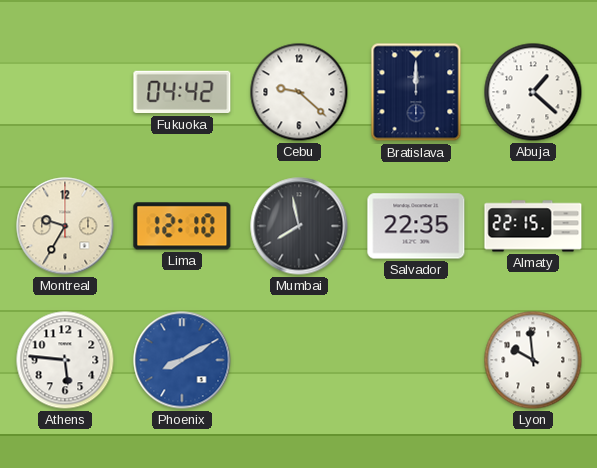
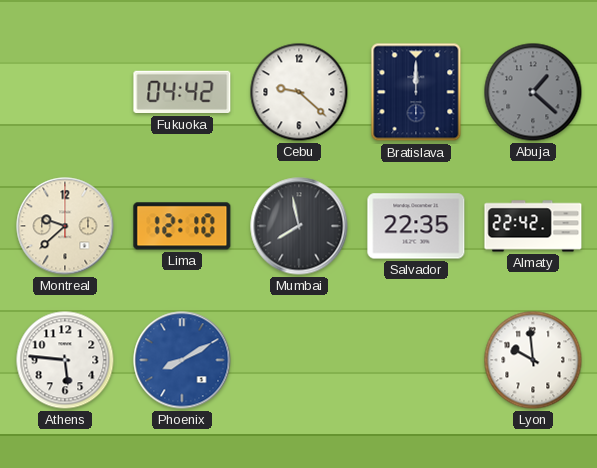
Abuja dial: white -> grey
Montreal: 9:35 -> 9:38
Almaty: 22:15 -> 22:42
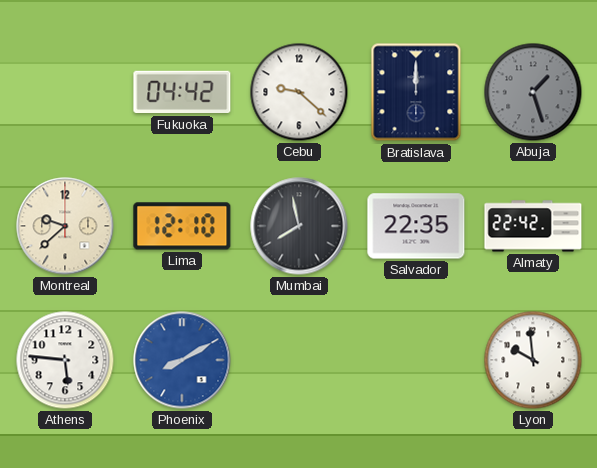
Abuja: 1:22 -> 1:27
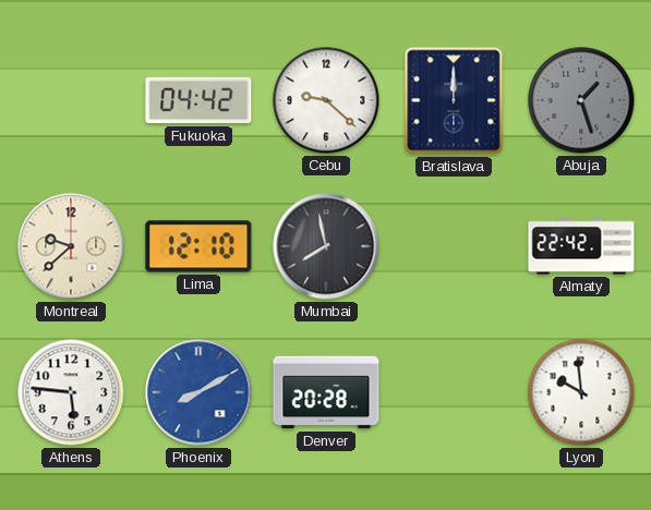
Salvador: 22:35 -> none
Denver: none -> 20:28
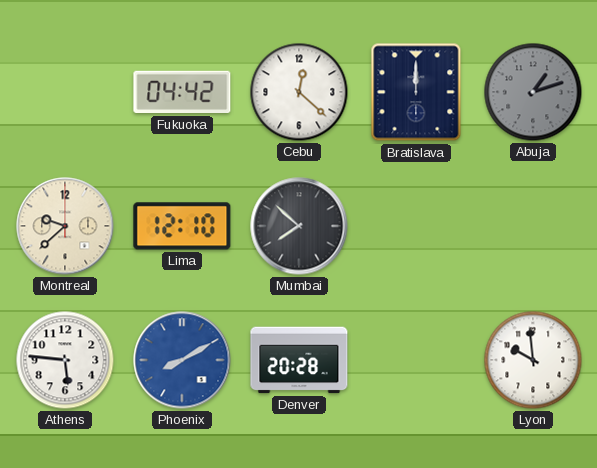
Cebu: 9:22 -> 12:22
Abuja: 1:27 -> 1:12
Mumbai: 7:58 -> 7:52
Almaty: 22:42 -> none
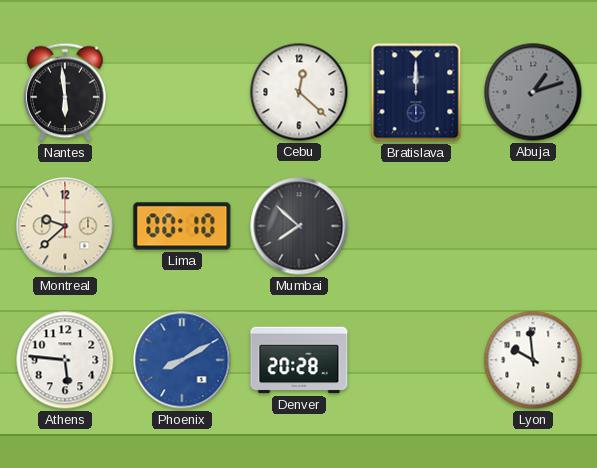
Nantes: none -> 5:59
Fukuoka: 04:42 -> none
Lima: 12:10 -> 00:10
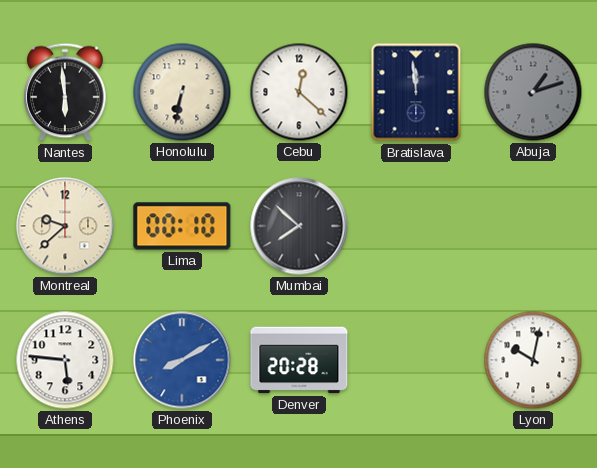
Honolulu: none -> 6:32
Bratislava: 12:00 -> 11:59
Lyon: 9:59 -> 10:02
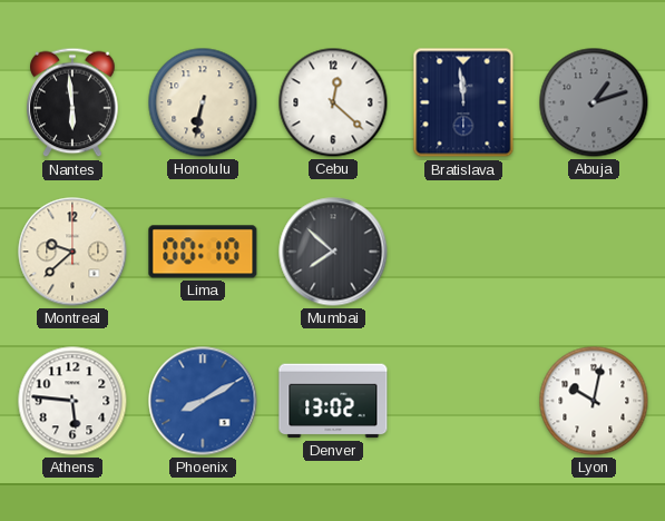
Denver: 20:28 -> 13:02
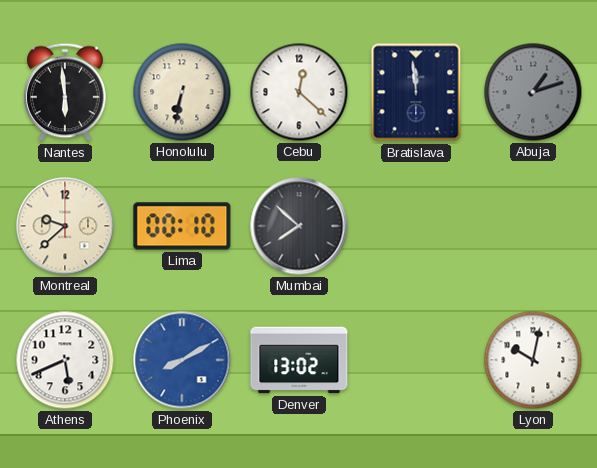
Athens: 5:46 -> 5:41
